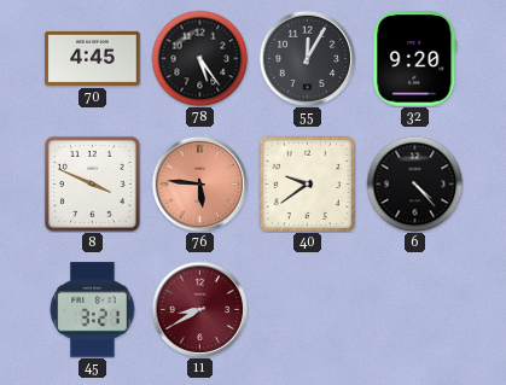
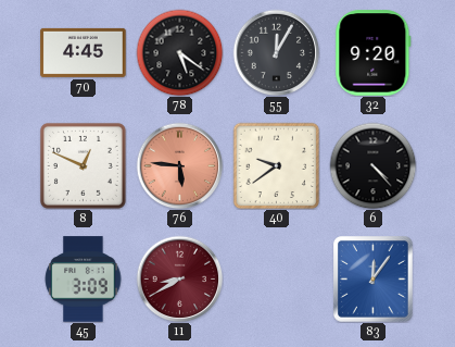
78: 5:24 -> 5:21
8: 3:49 -> 12:49
45: 3:21 -> 3:09
83: none -> 12:06
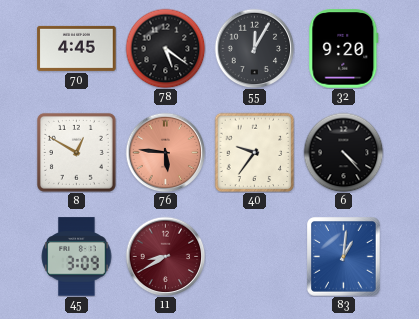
8: 12:49 -> 12:50
40: 9:39 -> 9:36
83: 12:06 -> 1:01
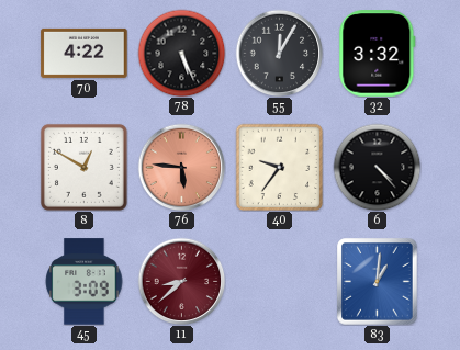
70: 4:45 -> 4:22
78: 5:21 -> 5:26
32: 9:20 -> 3:32
11: 8:40 -> 8:38
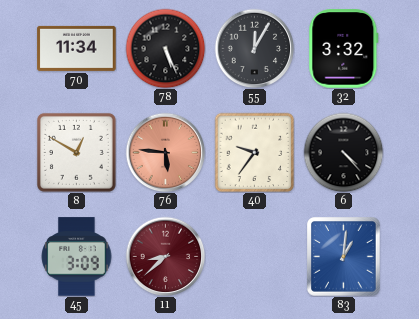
70: 4:22 -> 11:34
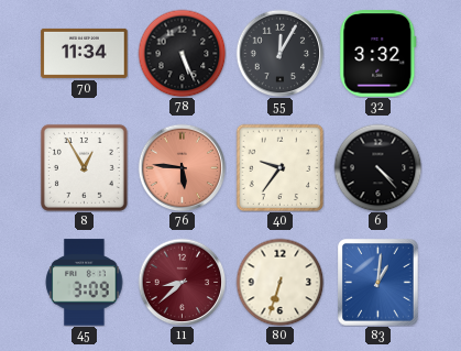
8: 12:50 -> 12:55
80: none -> 6:33
